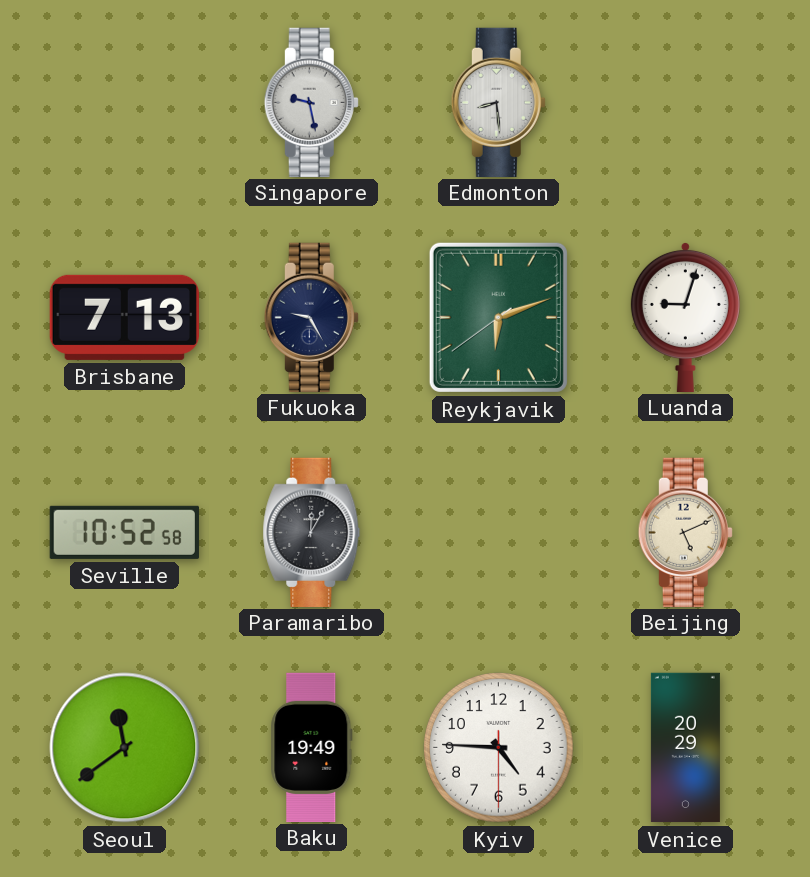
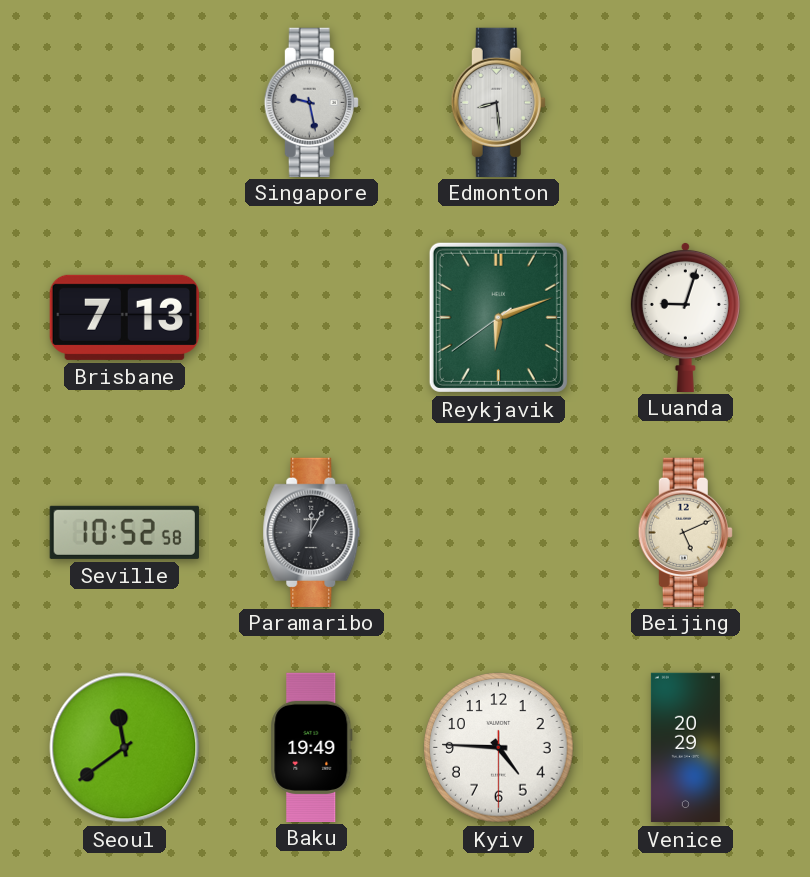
Fukuoka: 9:25 -> none
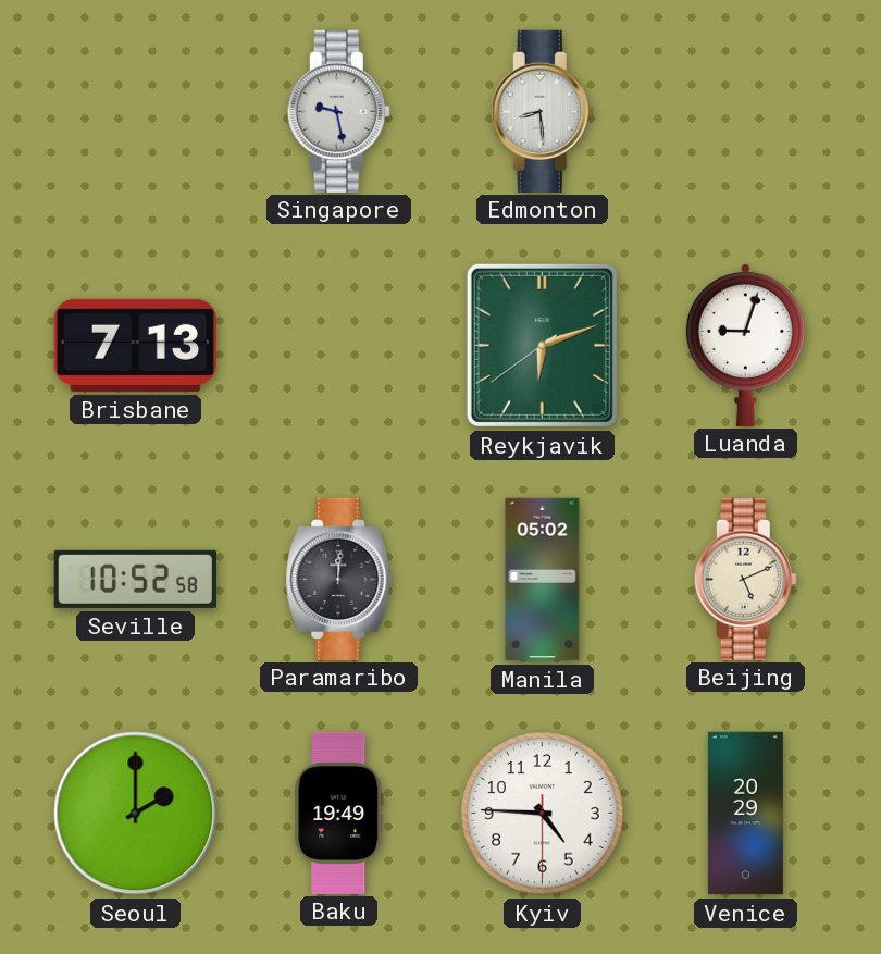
Paramaribo: 12:05 -> 12:01
Manila: none -> 05:02
Seoul: 11:39 -> 2:00
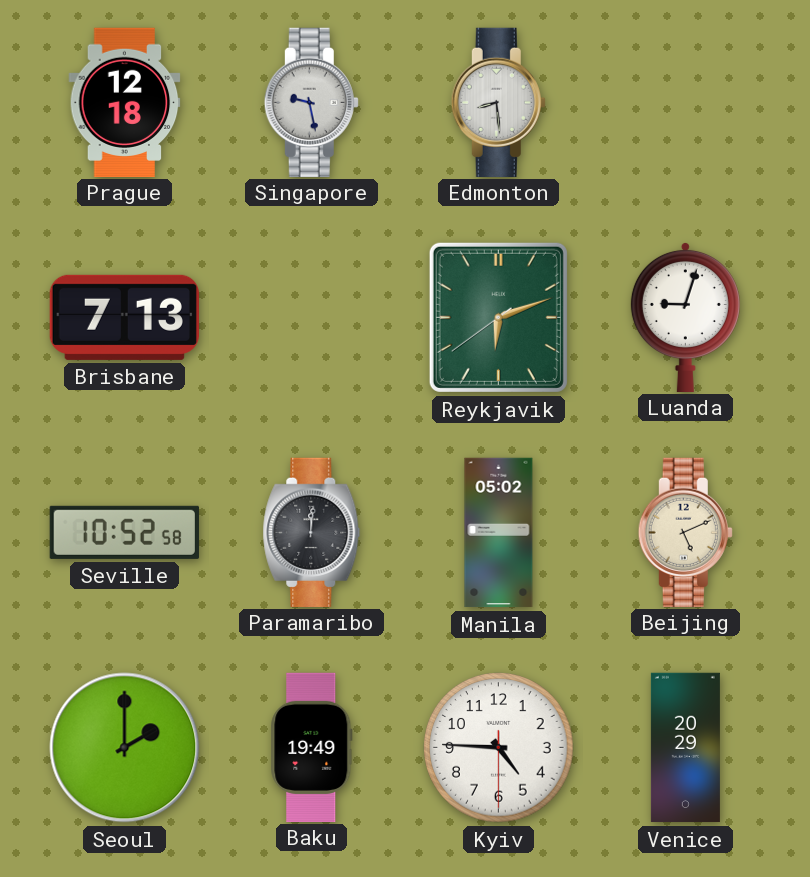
Prague: none -> 12:18
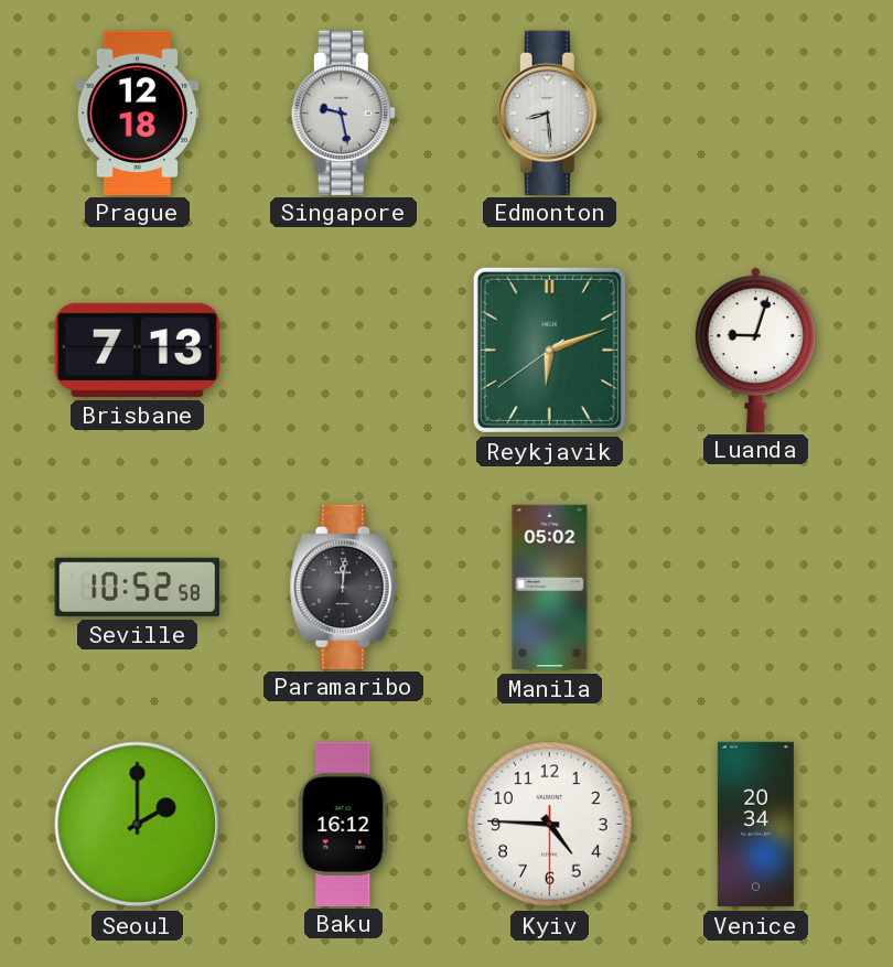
Beijing: 5:11 -> none
Baku: 19:49 -> 16:12
Venice: 20:29 -> 20:34
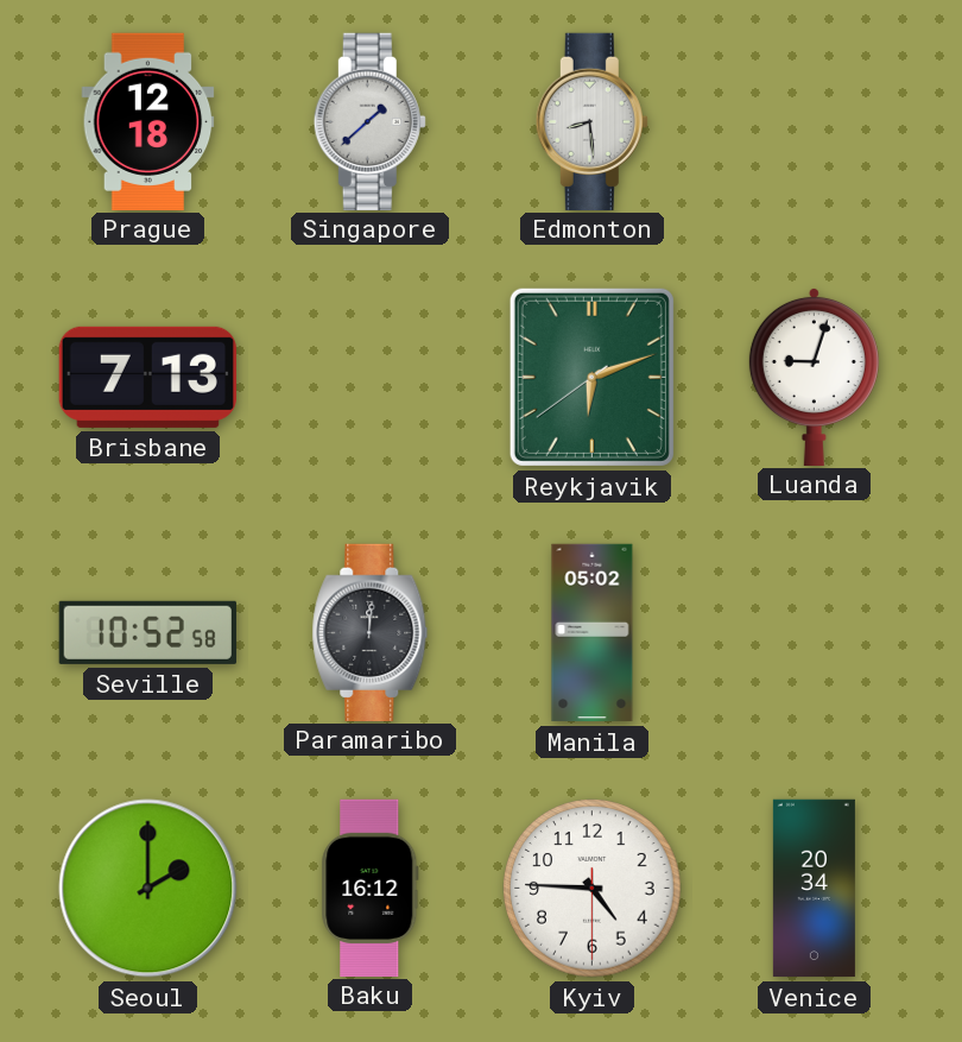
Singapore: 9:28 -> 1:38
